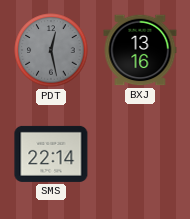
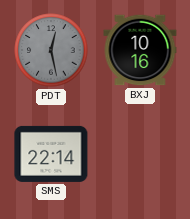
BXJ: 13:16 -> 10:16
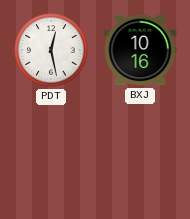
PDT dial: grey -> white
SMS: 22:14 -> none
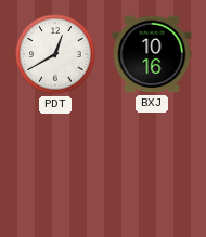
PDT: 12:28 -> 12:40
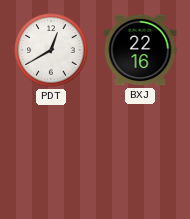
BXJ: 10:16 -> 22:16
